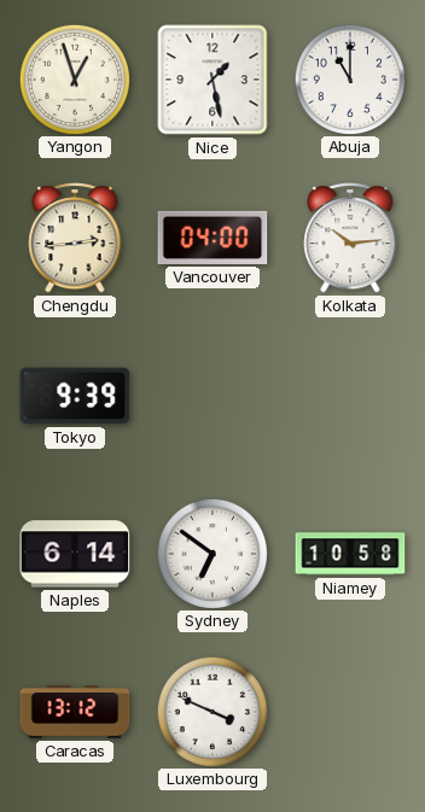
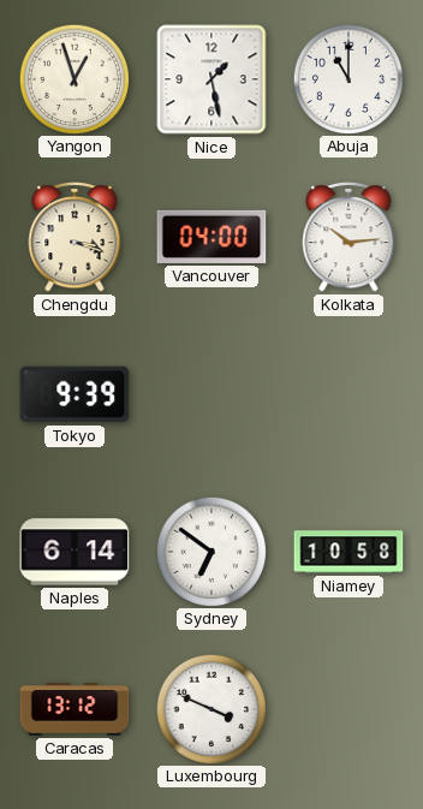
Chengdu: 2:44 -> 3:18
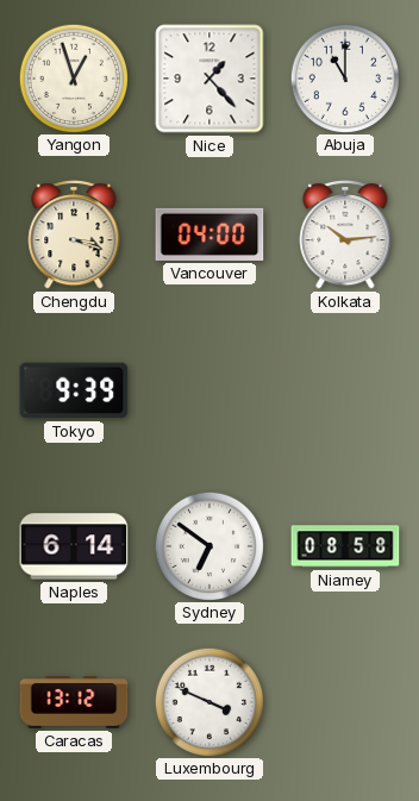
Nice: 1:28 -> 1:23
Niamey: 10:58 -> 08:58
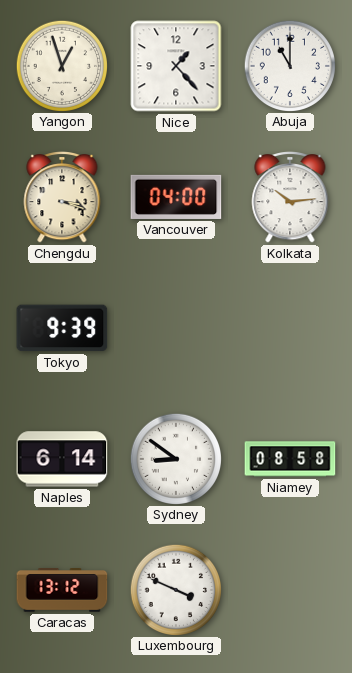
Sydney: 6:51 -> 8:51
